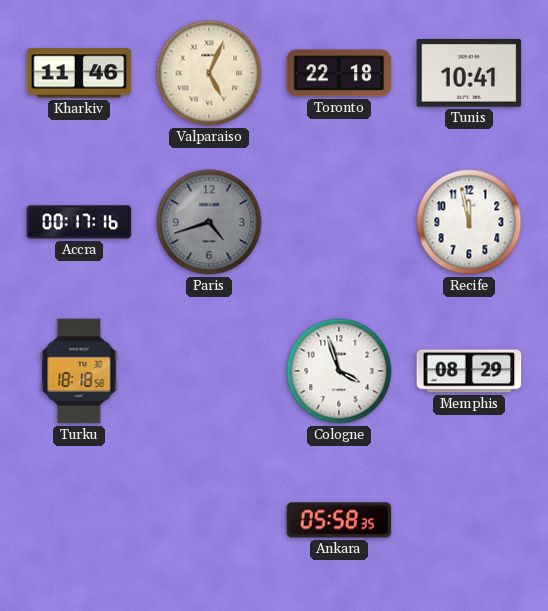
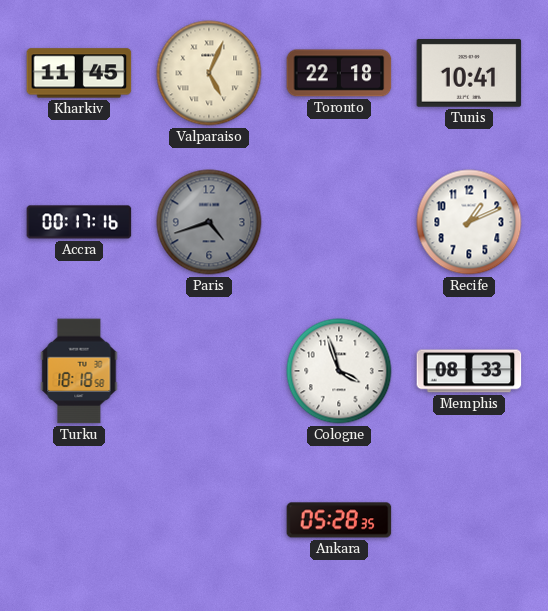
Kharkiv: 11:46 -> 11:45
Recife: 11:58 -> 1:11
Memphis: 08:29 -> 08:33
Ankara: 05:58 -> 05:28
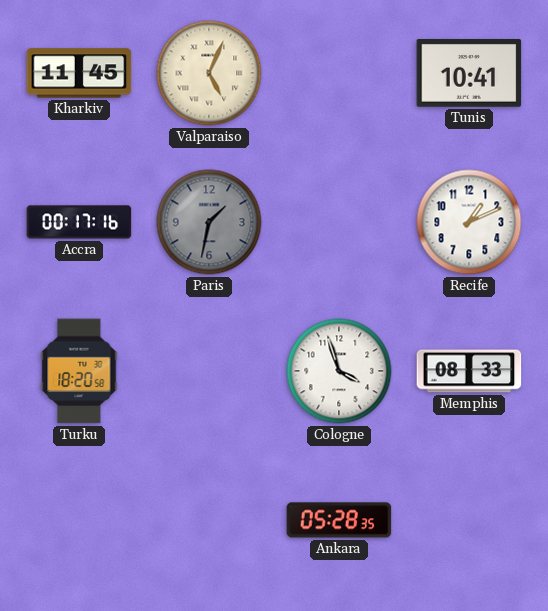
Toronto: 22:18 -> none
Paris: 4:42 -> 1:32
Turku: 18:18 -> 18:20
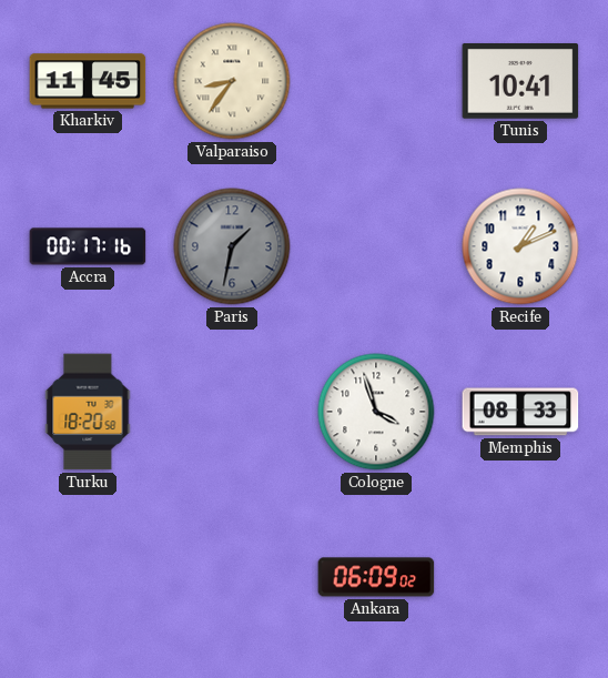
Valparaiso: 5:04 -> 8:36
Ankara: 05:28 -> 06:09
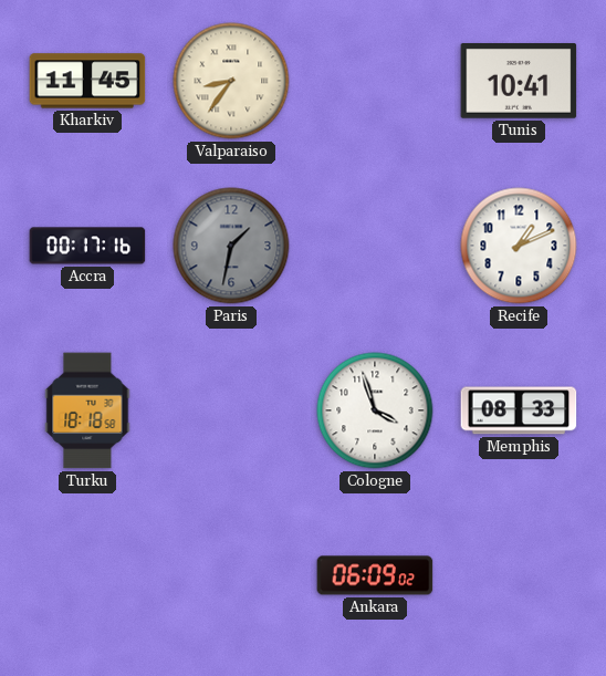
Turku: 18:20 -> 18:18
